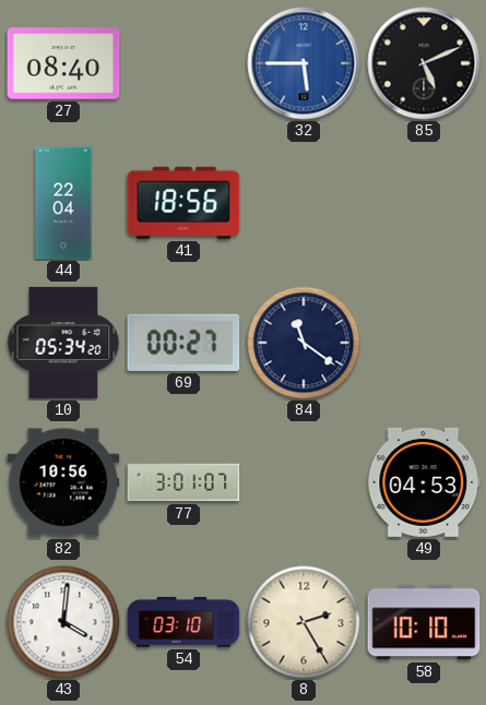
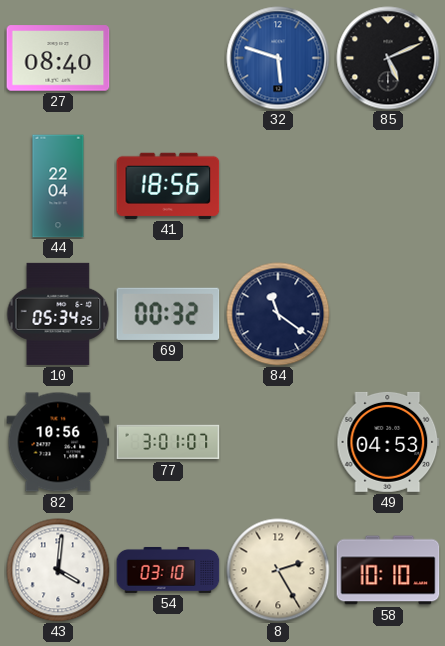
32: 5:45 -> 5:48
10: 05:34:20 -> 05:34:25
69: 00:27 -> 00:32
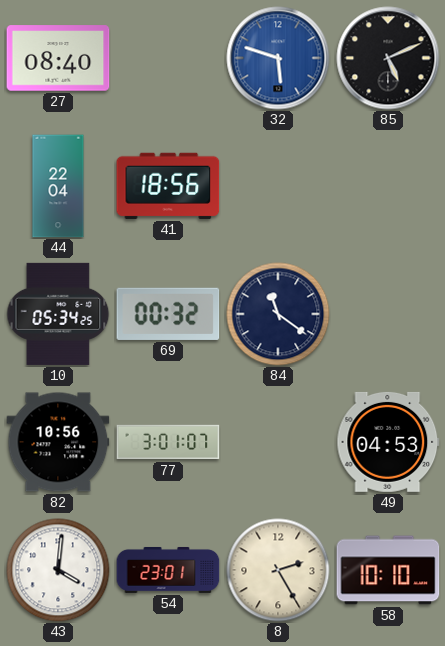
54: 03:10 -> 23:01
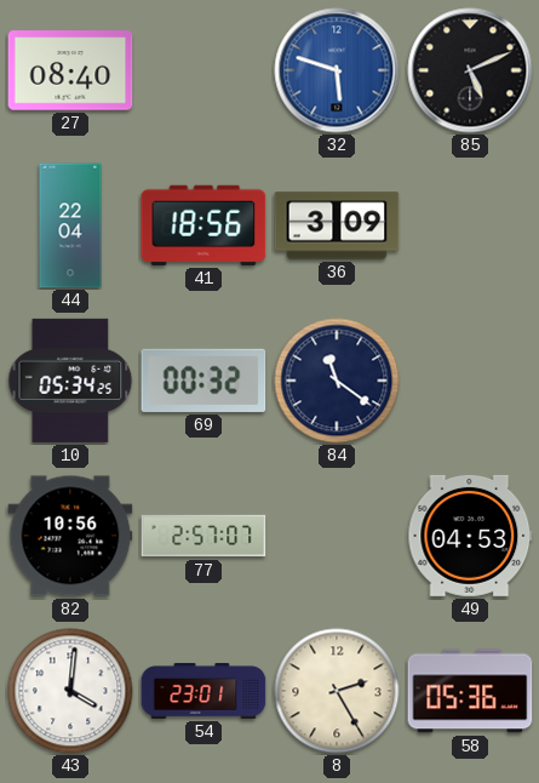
36: none -> 3:09
77: 3:01 -> 2:57
58: 10:10 -> 05:36
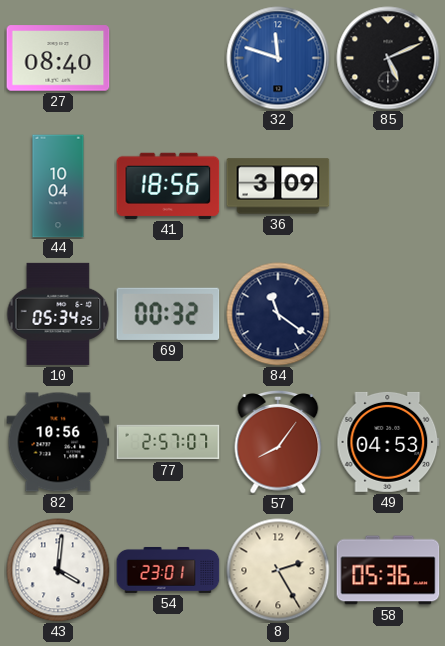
32: 5:48 -> 11:48
44: 22:04 -> 10:04
57: none -> 8:06
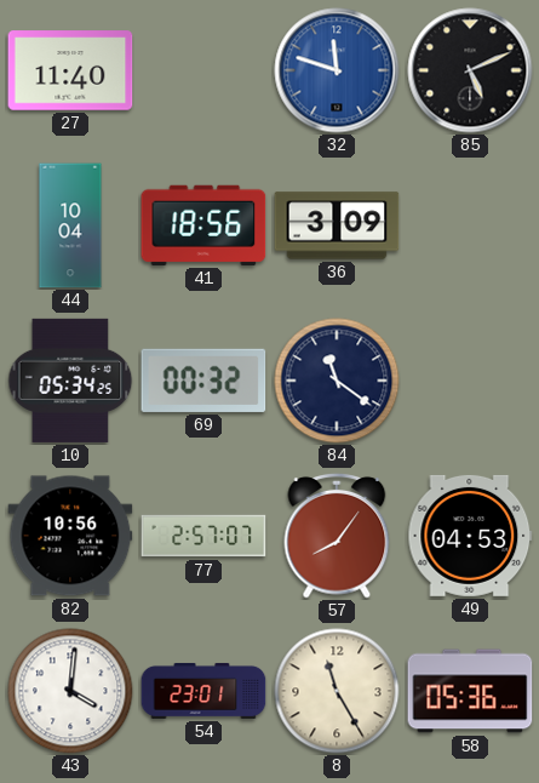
27: 08:40 -> 11:40
8: 2:25 -> 11:25
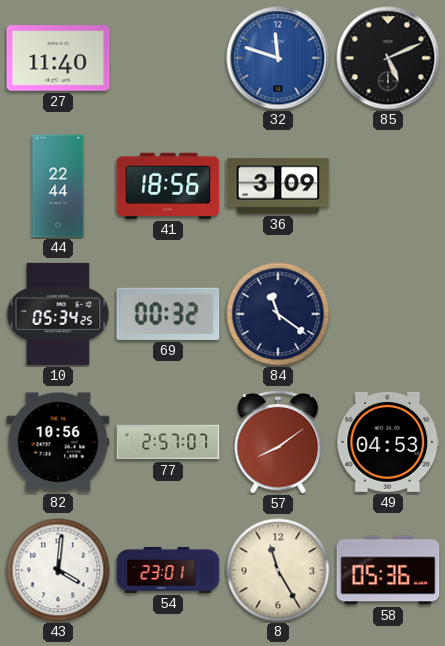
44: 10:04 -> 22:44
57: 8:06 -> 8:09
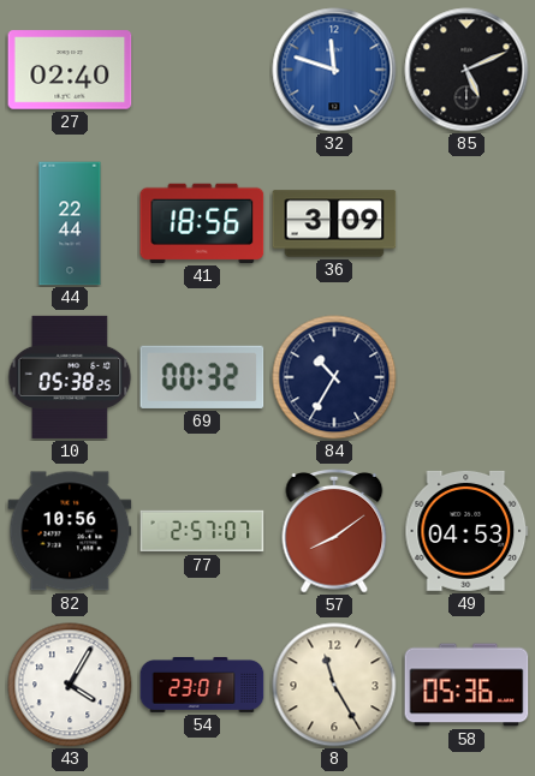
27: 11:40 -> 02:40
10: 05:34 -> 05:38
84: 11:21 -> 10:35
43: 4:01 -> 4:05
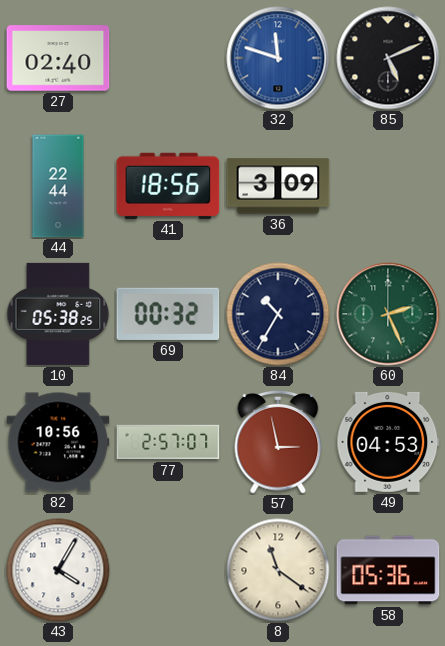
60: none -> 2:26
57: 8:09 -> 2:58
54: 23:01 -> none
8: 11:25 -> 11:21
